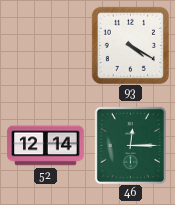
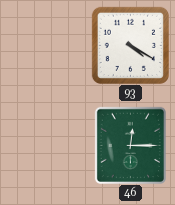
52: 12:14 -> none
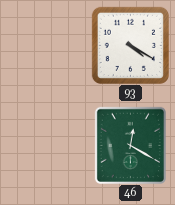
46: 12:15 -> 12:20
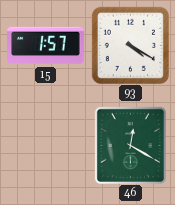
15: none -> 1:57
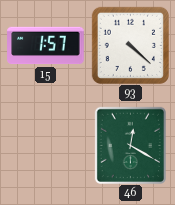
93: 4:20 -> 4:22
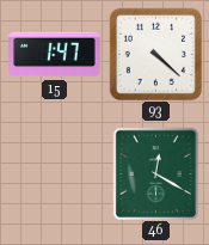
15: 1:57 -> 1:47
